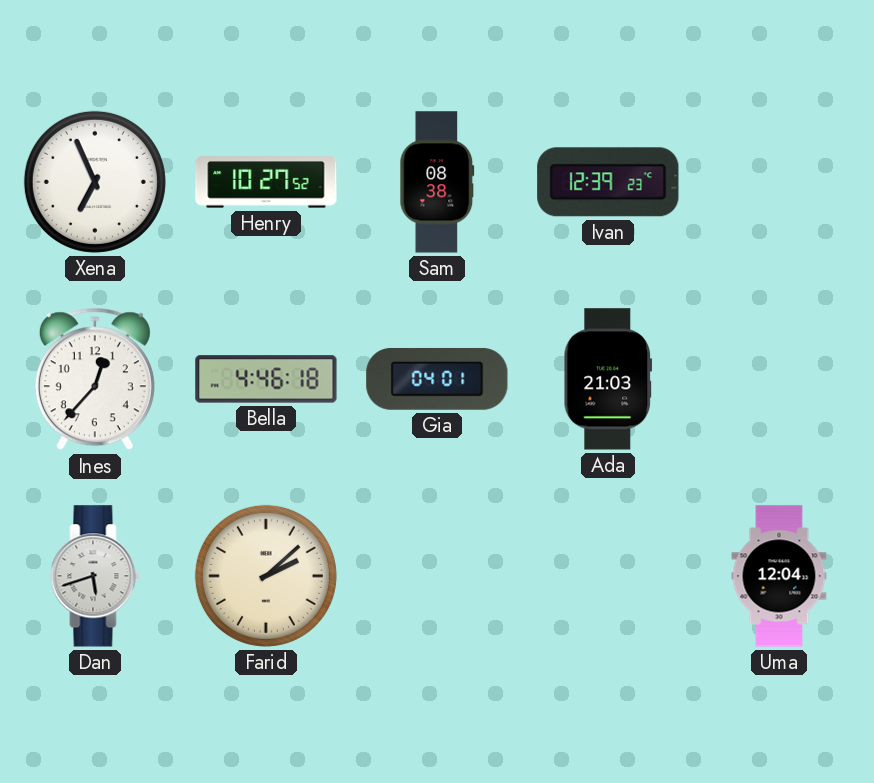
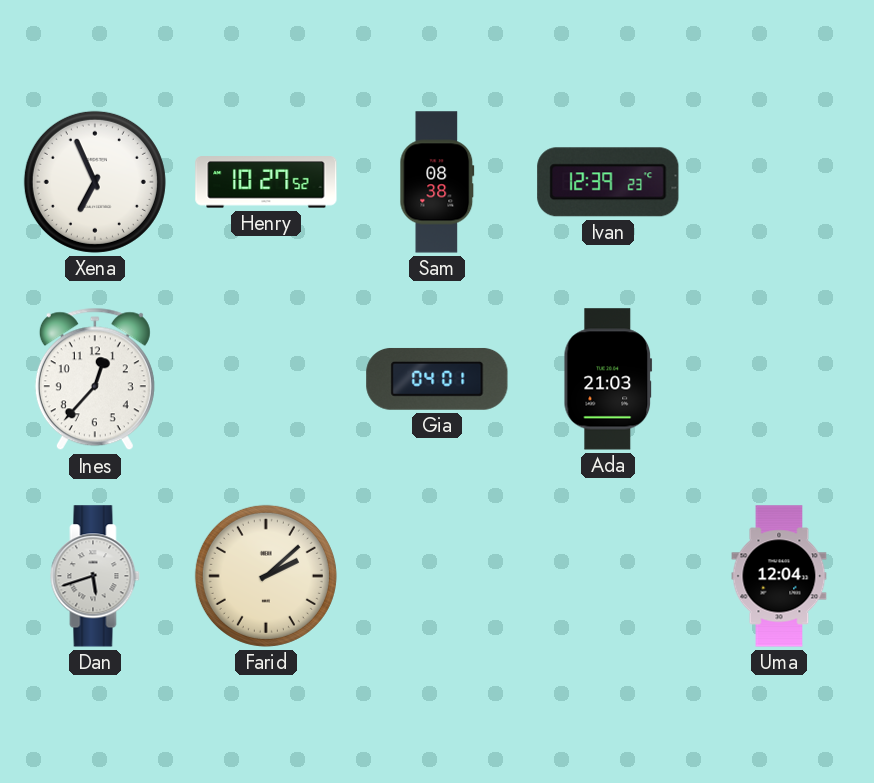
Bella: 4:46 -> none
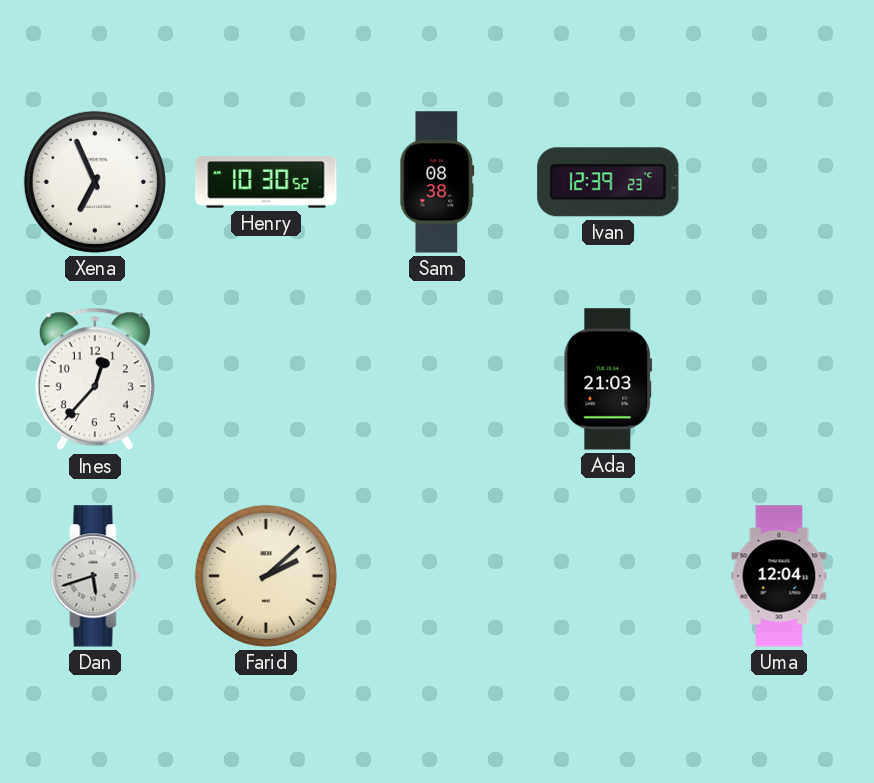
Henry: 10:27 -> 10:30
Gia: 04:01 -> none
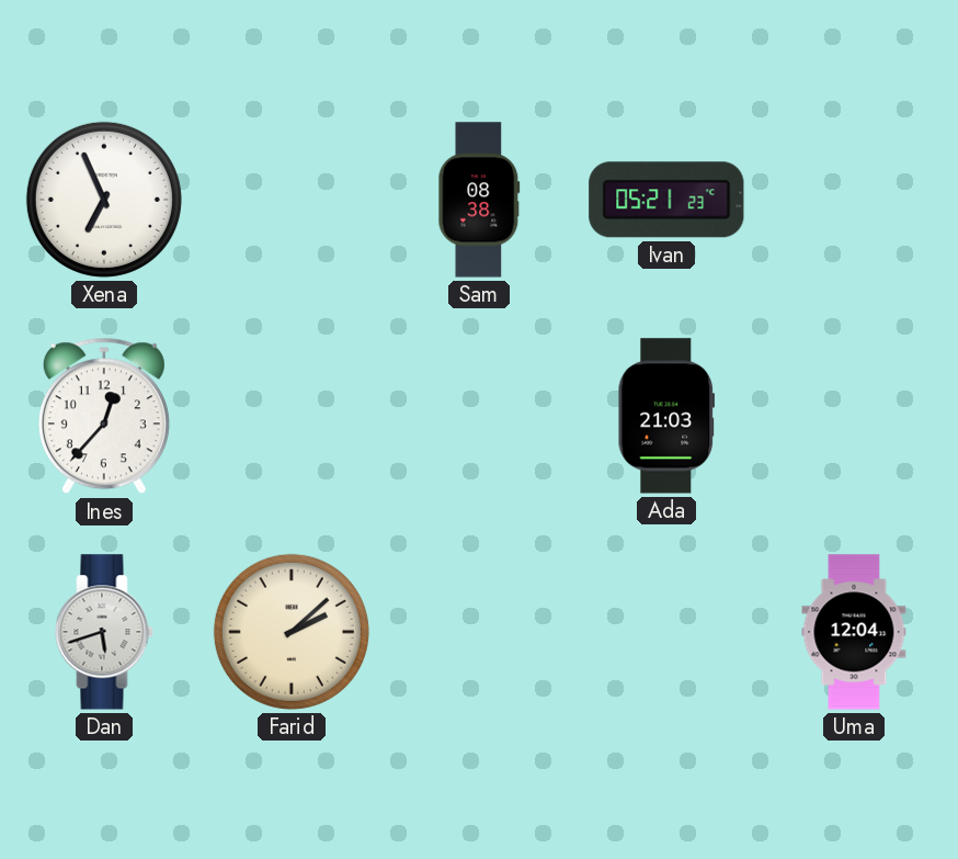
Henry: 10:30 -> none
Ivan: 12:39 -> 05:21
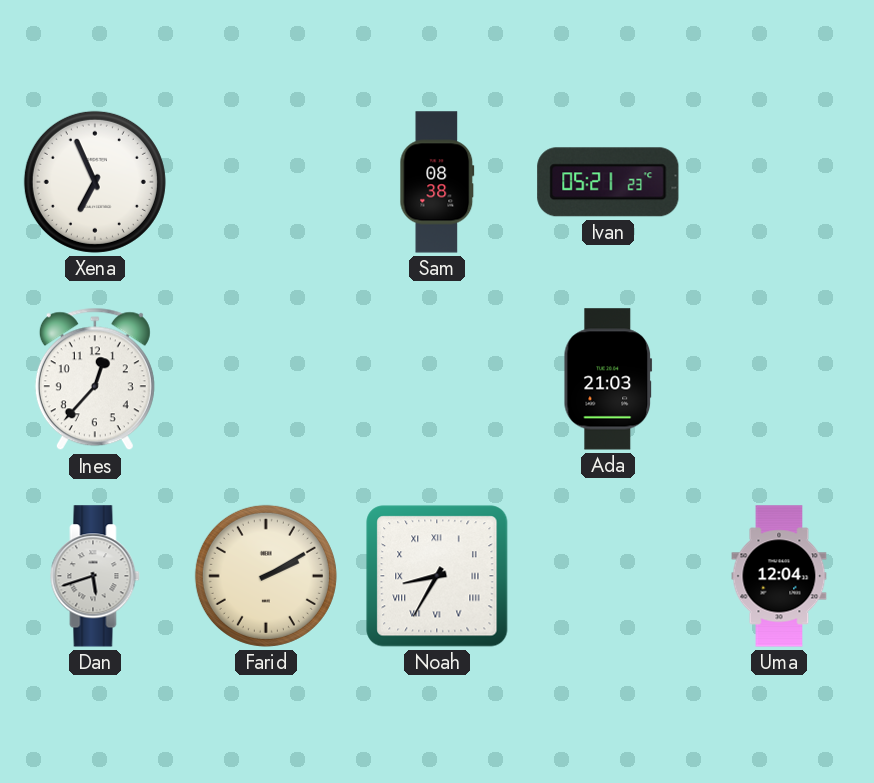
Farid: 2:08 -> 2:10
Noah: none -> 8:35
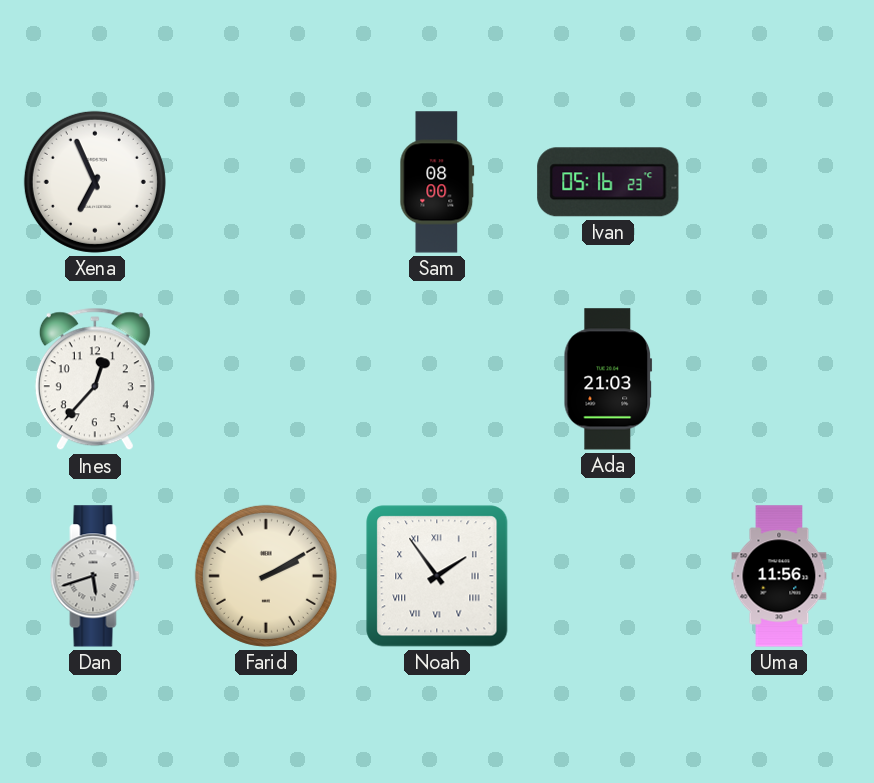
Sam: 08:38 -> 08:00
Ivan: 05:21 -> 05:16
Noah: 8:35 -> 1:54
Uma: 12:04 -> 11:56
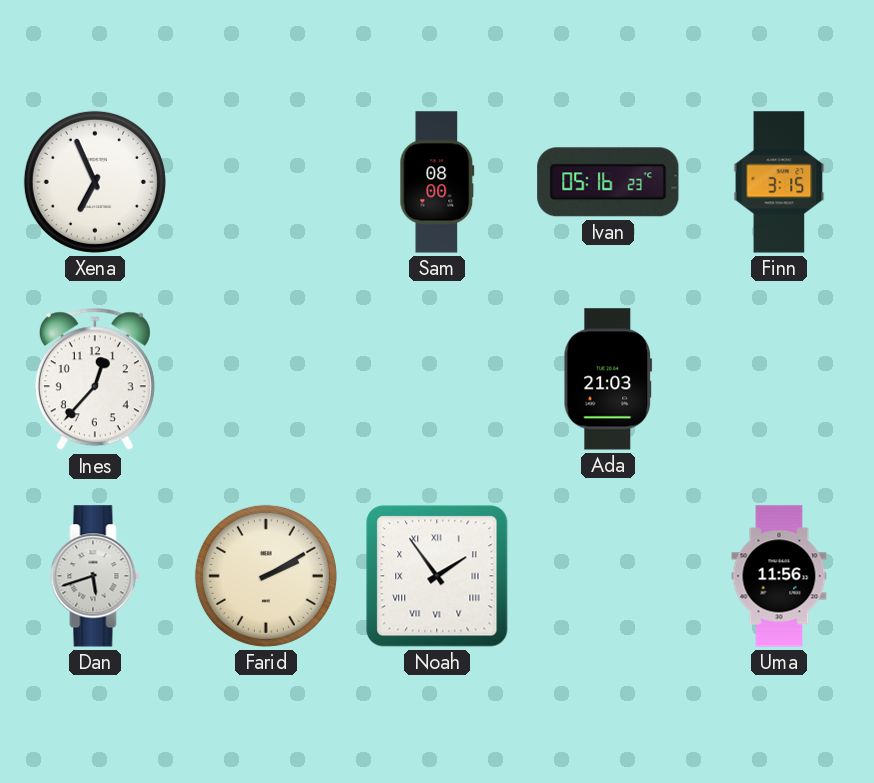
Finn: none -> 3:15
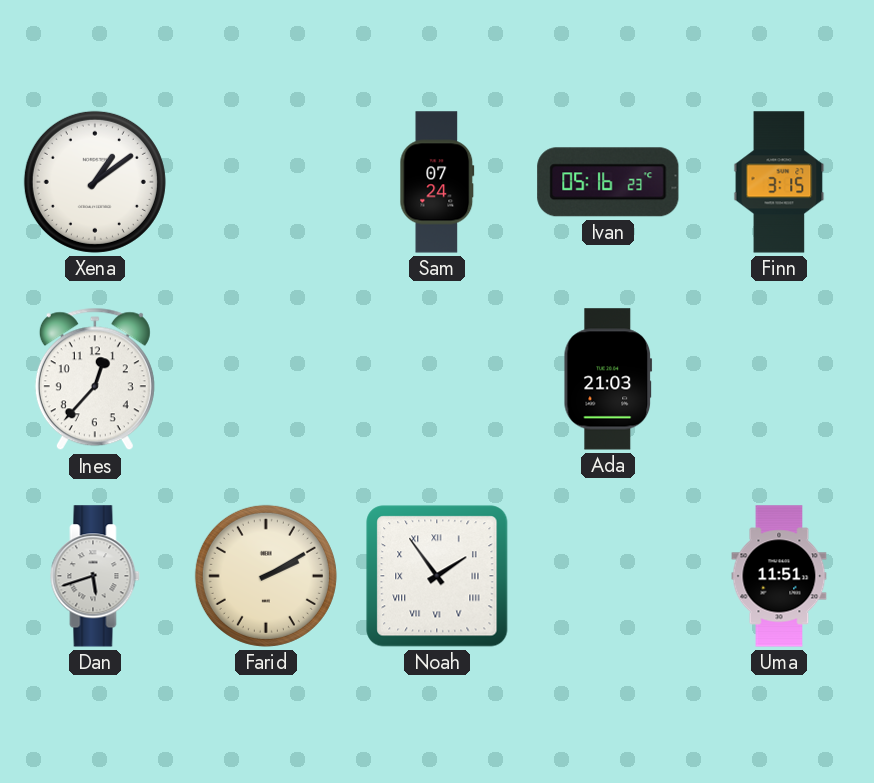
Xena: 6:56 -> 1:09
Sam: 08:00 -> 07:24
Uma: 11:56 -> 11:51
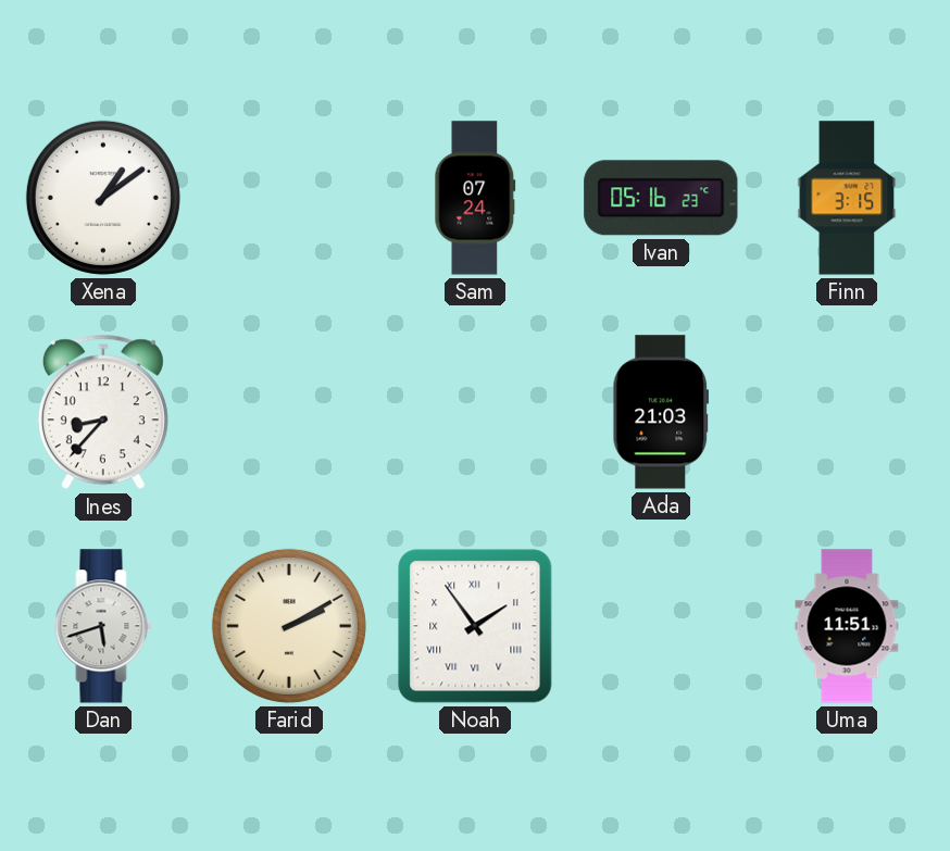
Ines: 12:37 -> 8:37
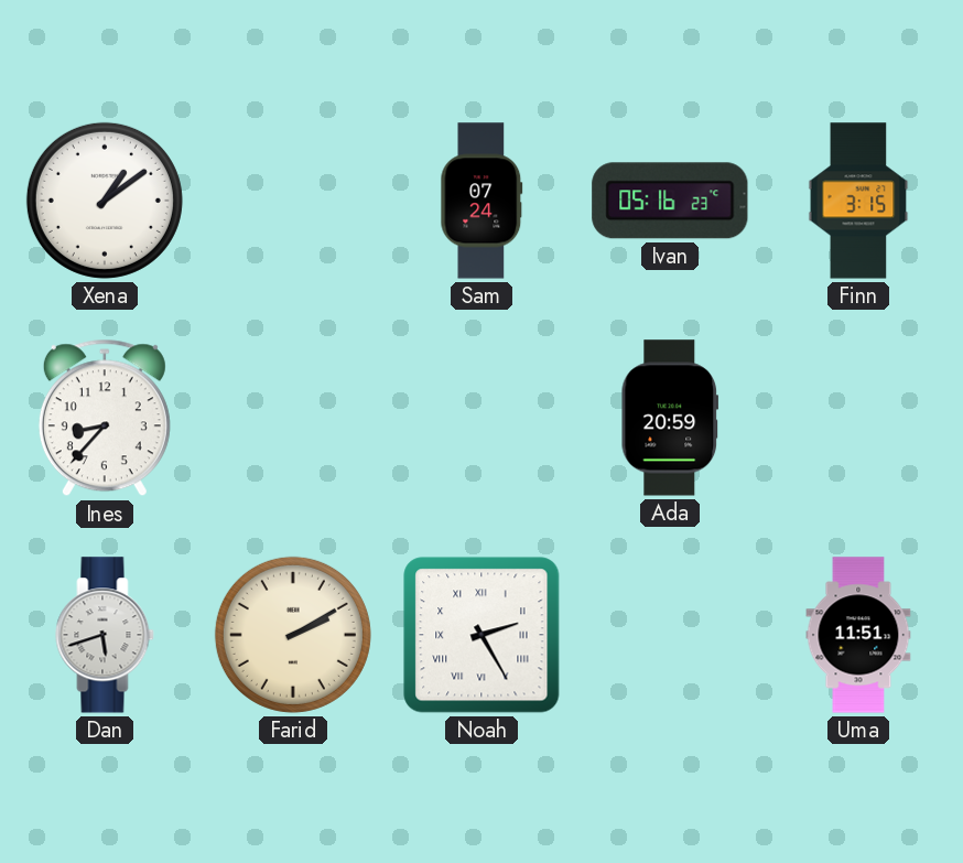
Ada: 21:03 -> 20:59
Noah: 1:54 -> 2:25
